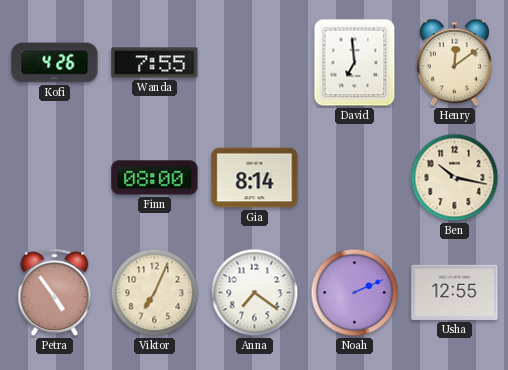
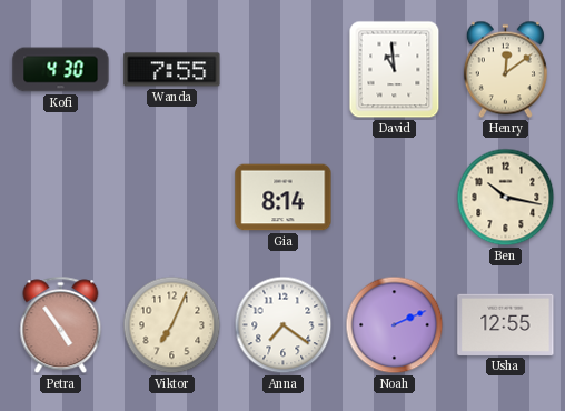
Kofi: 4:26 -> 4:30
David: 6:59 -> 10:59
Finn: 08:00 -> none
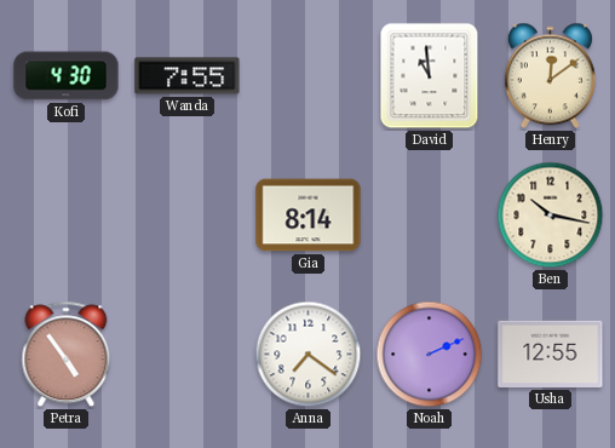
Viktor: 7:04 -> none
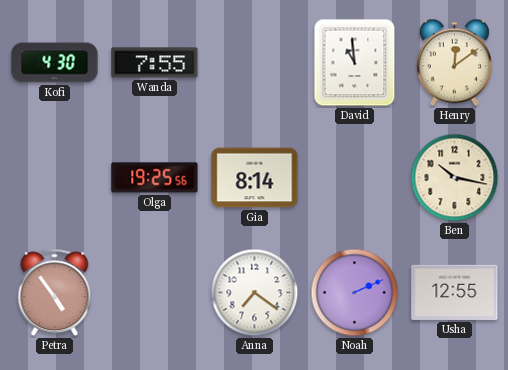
Olga: none -> 19:25
